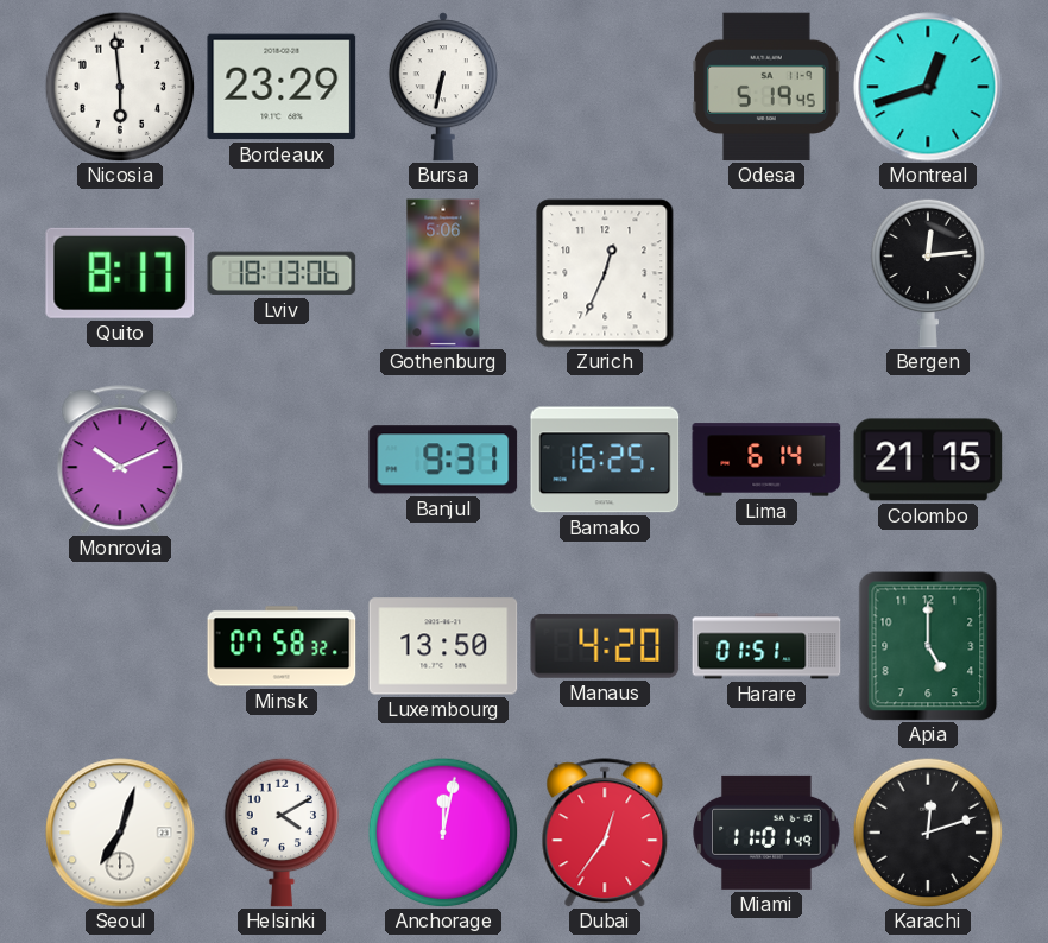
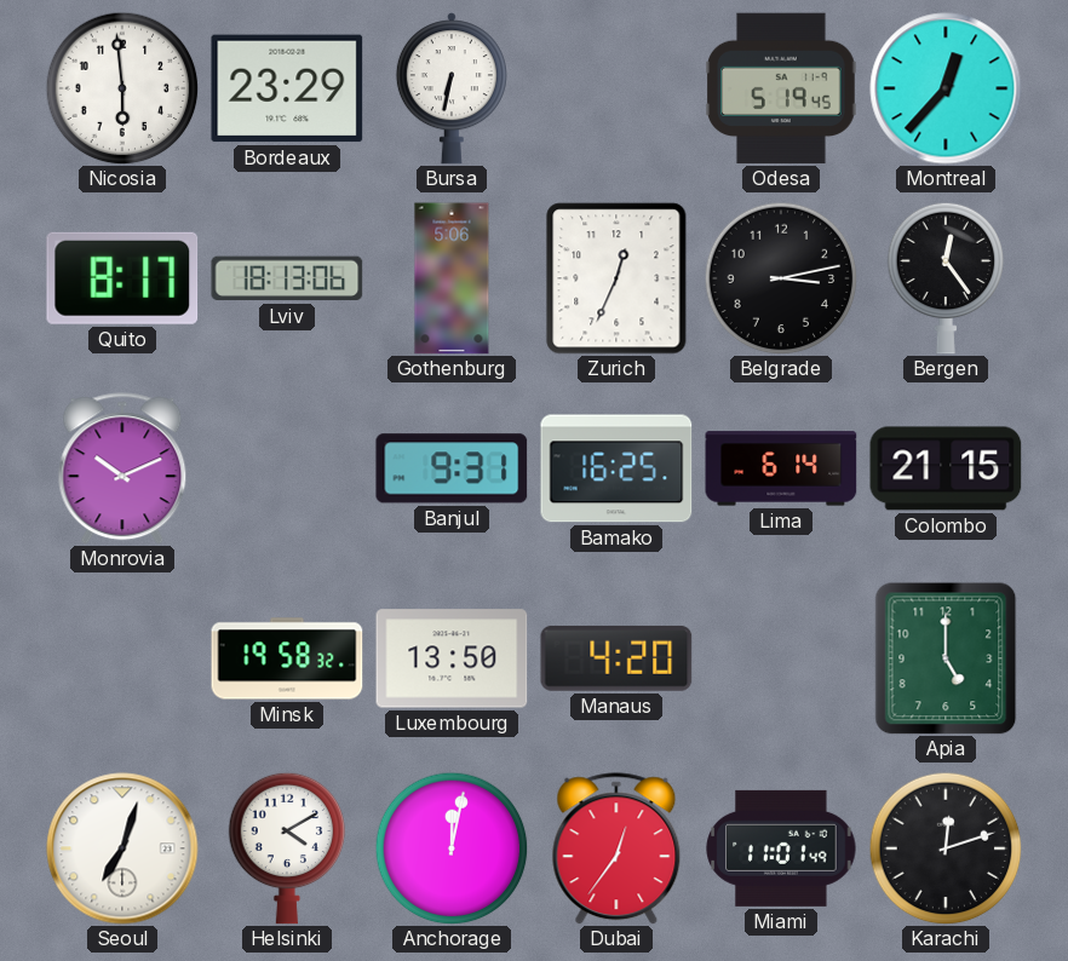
Montreal: 12:42 -> 12:37
Belgrade: none -> 3:13
Bergen: 12:14 -> 12:24
Minsk: 07:58 -> 19:58
Harare: 01:51 -> none
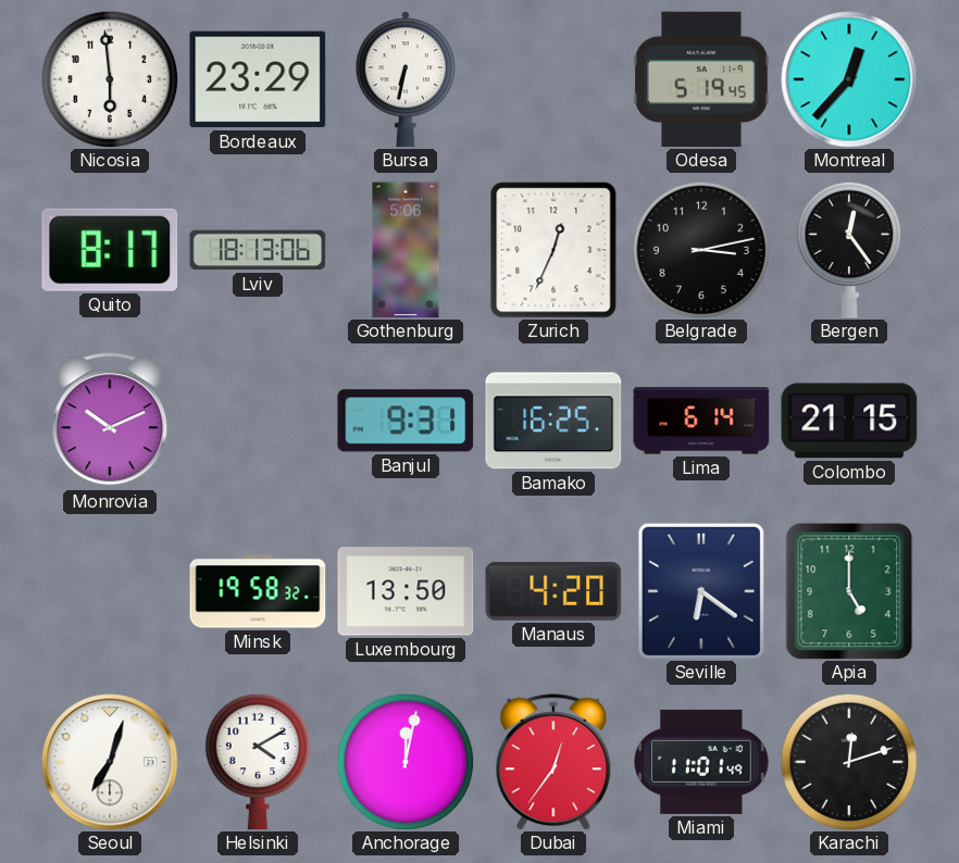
Seville: none -> 6:21
